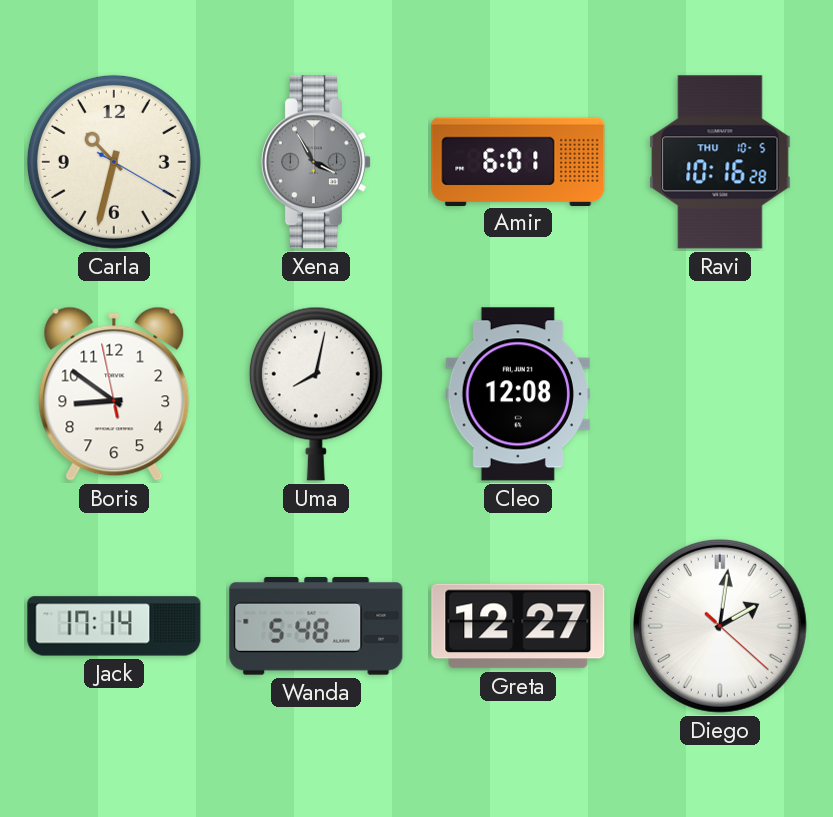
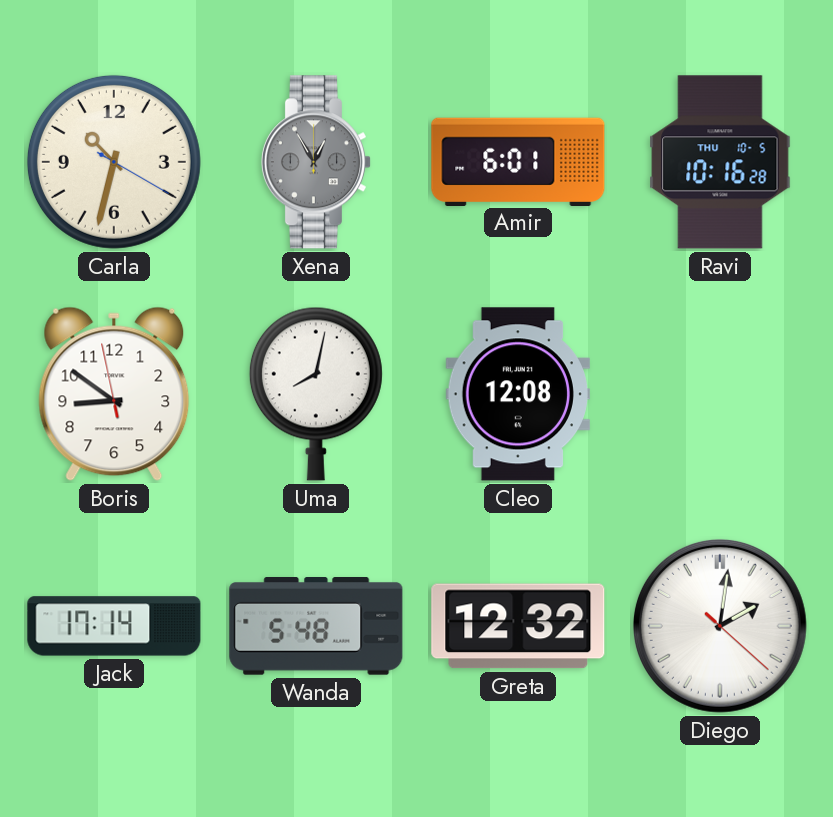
Xena: 3:55 -> 12:55
Greta: 12:27 -> 12:32
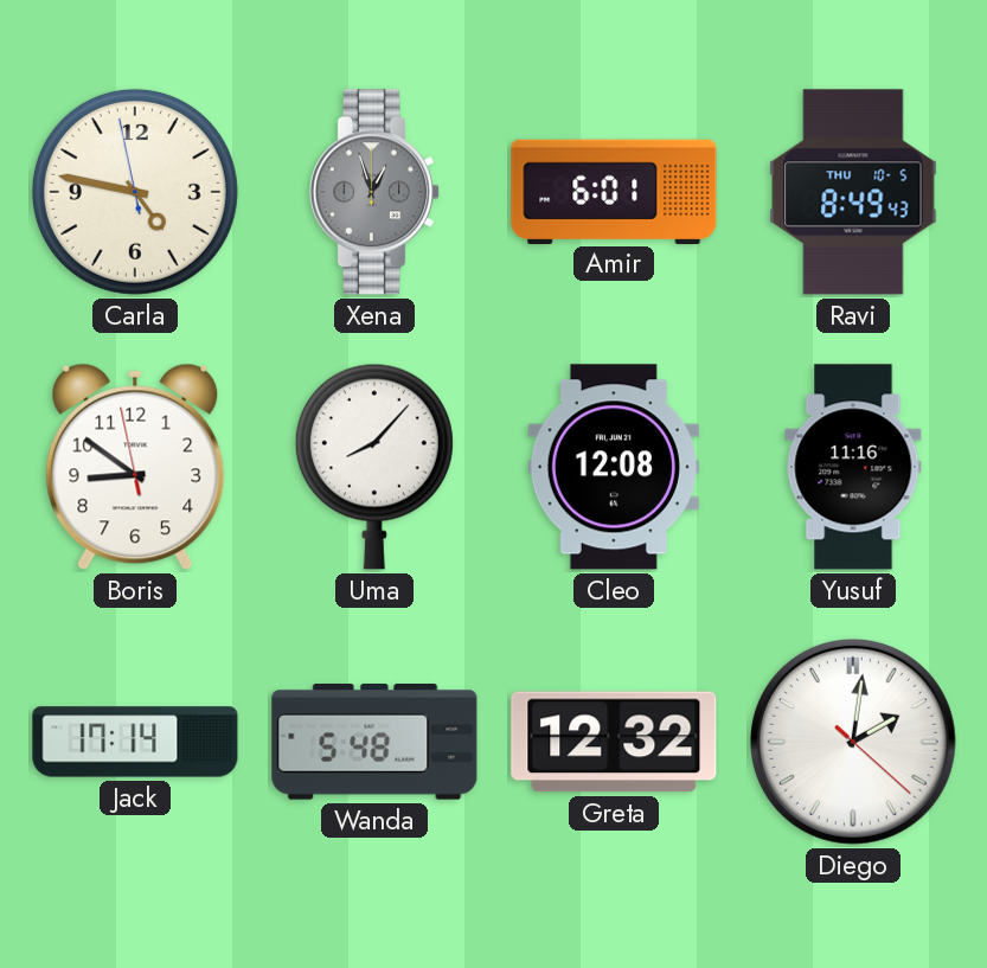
Carla: 10:32 -> 4:46
Xena: 12:55 -> 12:57
Ravi: 10:16 -> 8:49
Uma: 8:02 -> 8:07
Yusuf: none -> 11:16
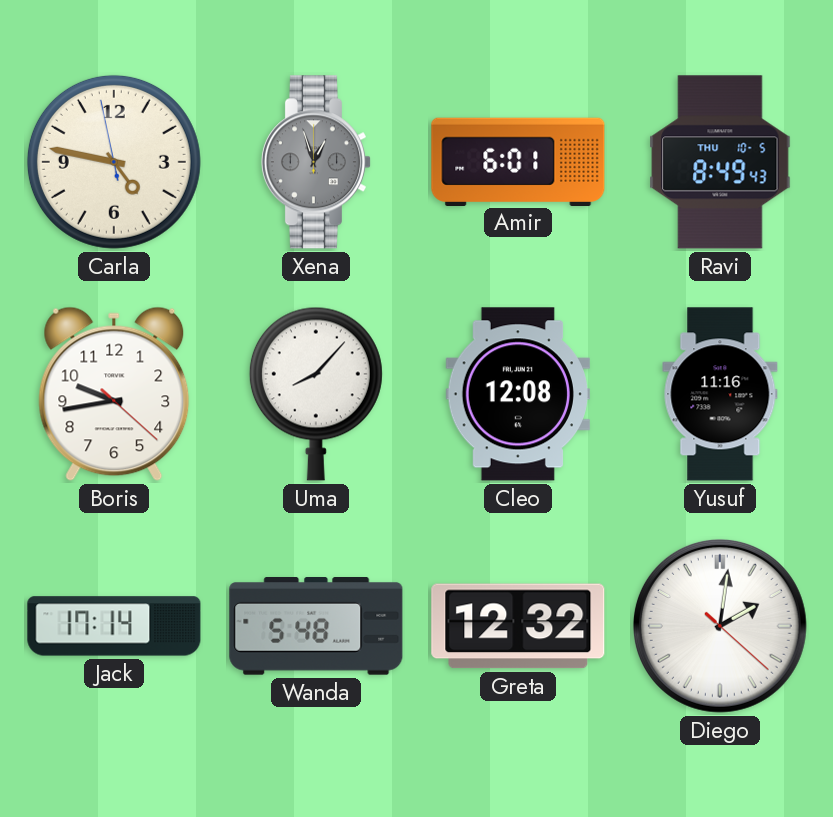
Boris: 8:50 -> 9:43
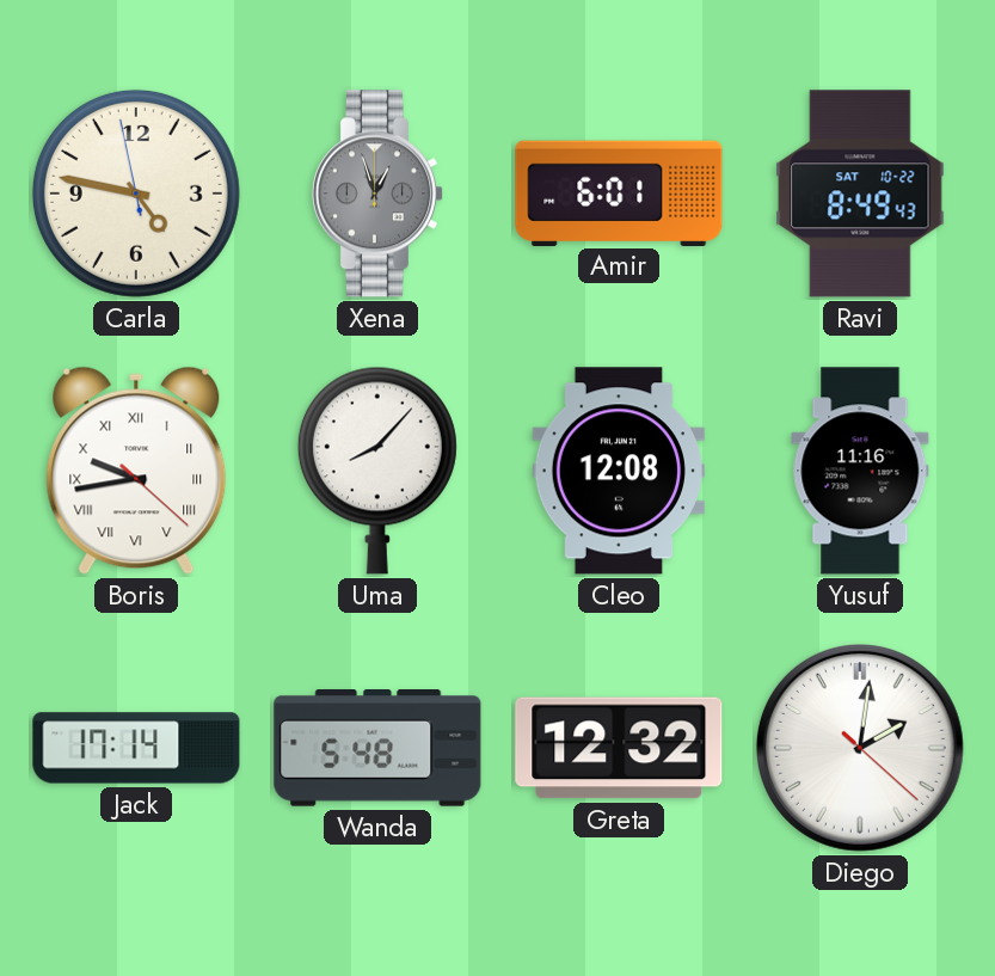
Ravi date: THU 10-5 -> SAT 10-22
Boris numerals: Arabic -> Roman
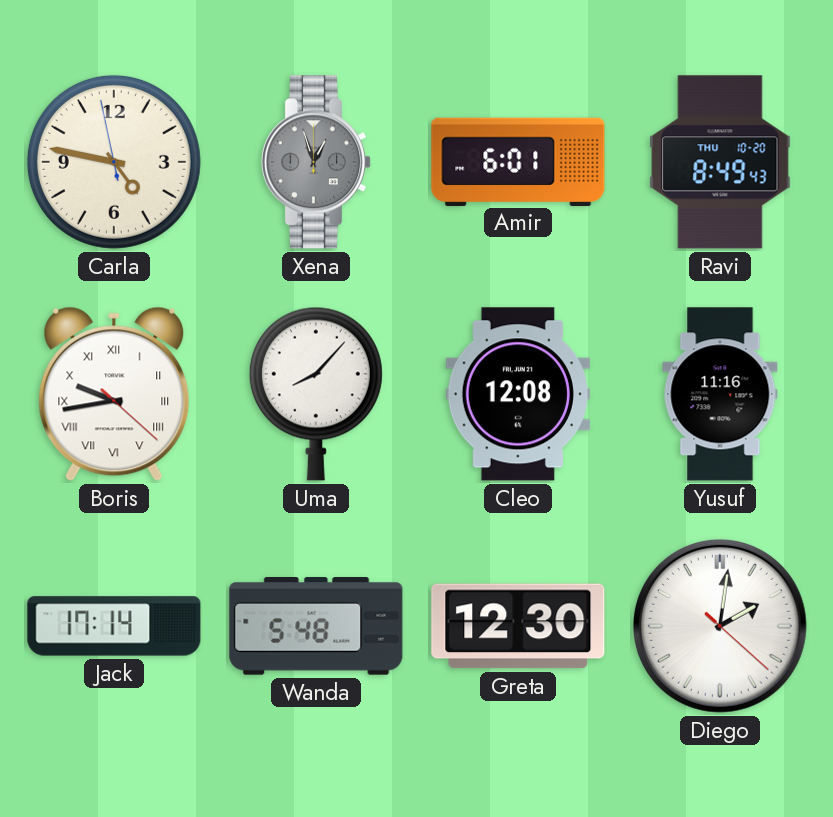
Ravi date: SAT 10-22 -> THU 10-20
Greta: 12:32 -> 12:30
